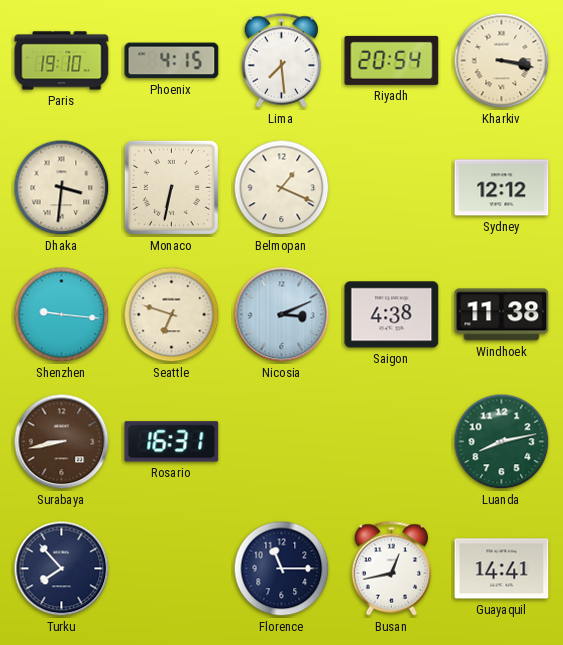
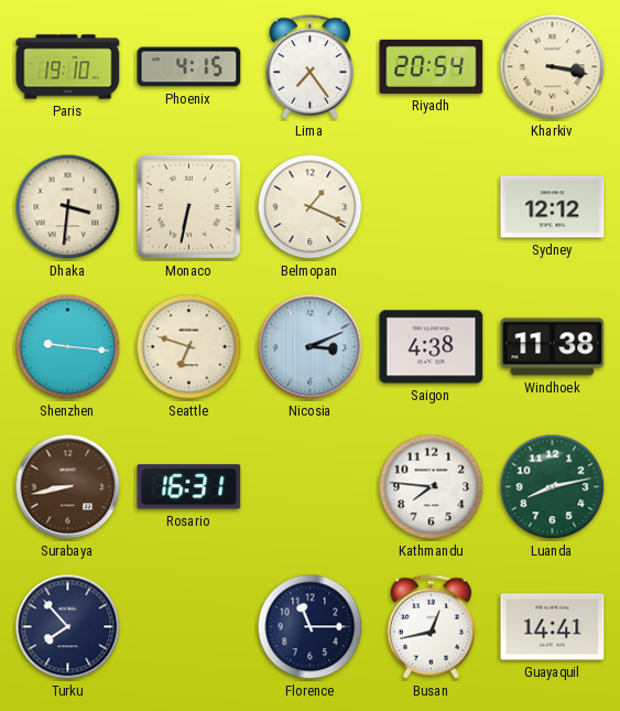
Lima: 7:29 -> 7:24
Kathmandu: none -> 7:46
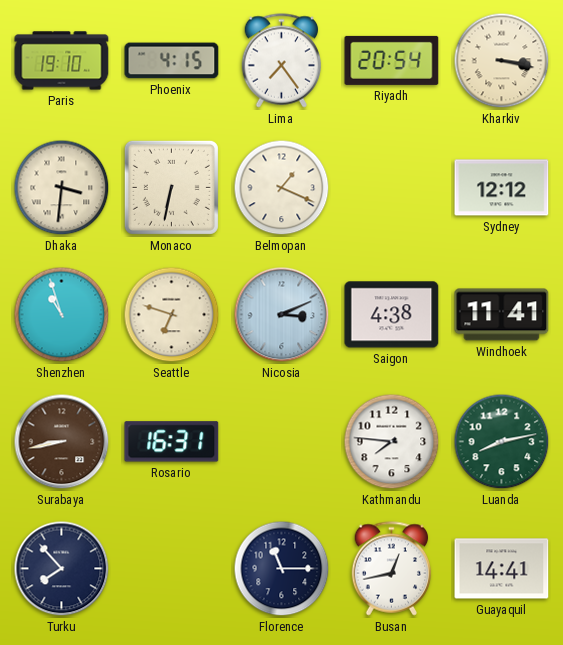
Shenzhen: 9:16 -> 10:57
Windhoek: 11:38 -> 11:41
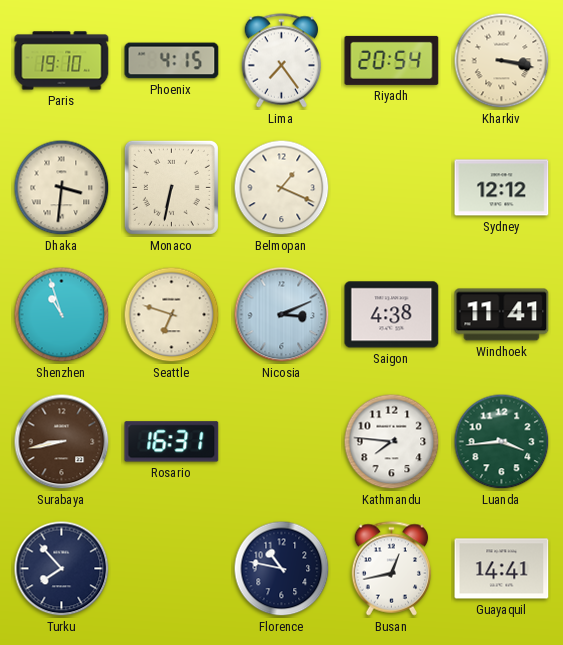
Luanda: 8:13 -> 3:44
Florence: 11:15 -> 10:47
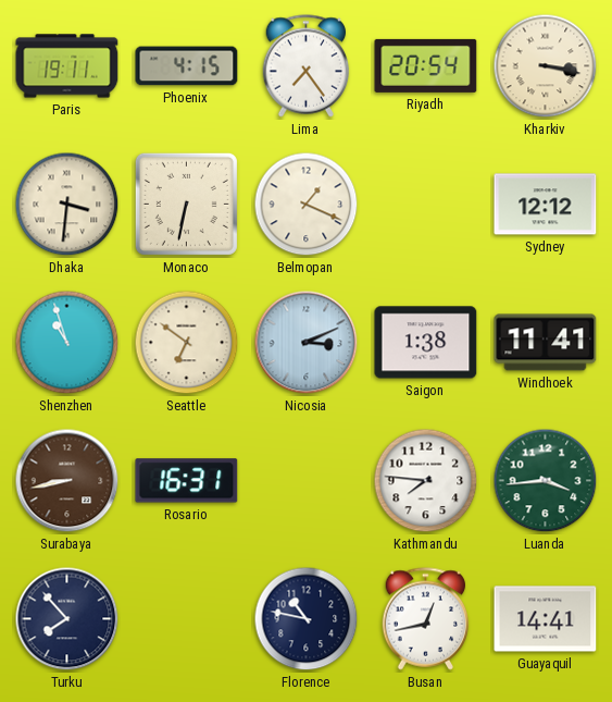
Paris: 19:10 -> 19:11
Seattle: 6:48 -> 6:51
Saigon: 4:38 -> 1:38
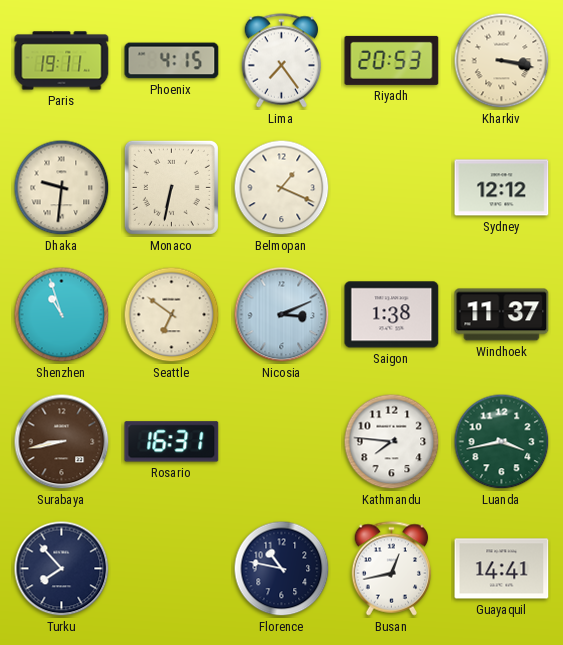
Riyadh: 20:54 -> 20:53
Dhaka: 3:31 -> 9:31
Windhoek: 11:41 -> 11:37
Luanda: 3:44 -> 3:43
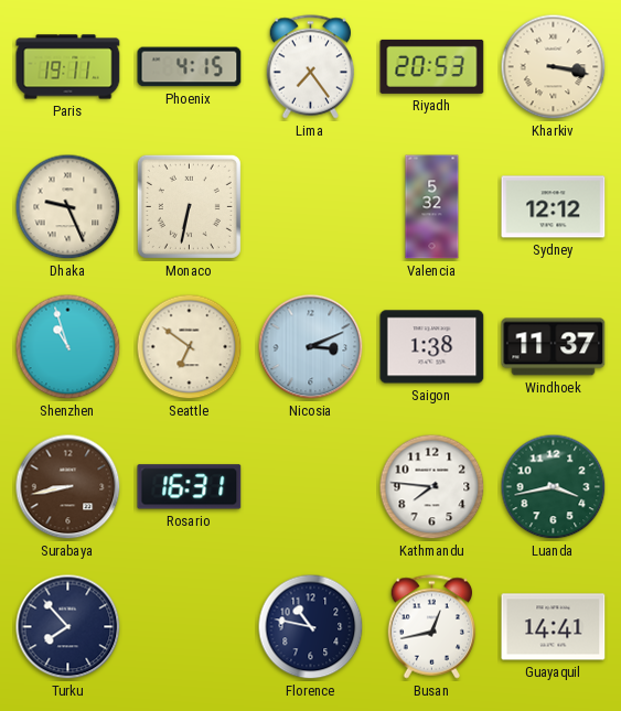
Dhaka: 9:31 -> 9:26
Belmopan: 1:19 -> none
Valencia: none -> 5:32
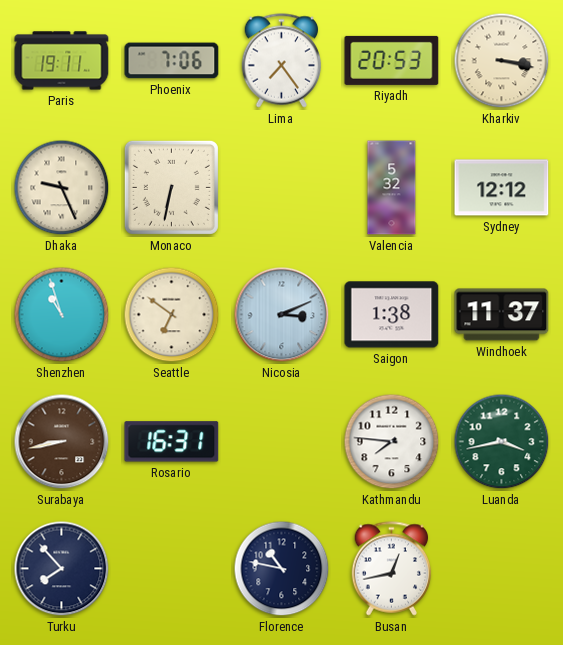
Phoenix: 4:15 -> 7:06
Guayaquil: 14:41 -> none
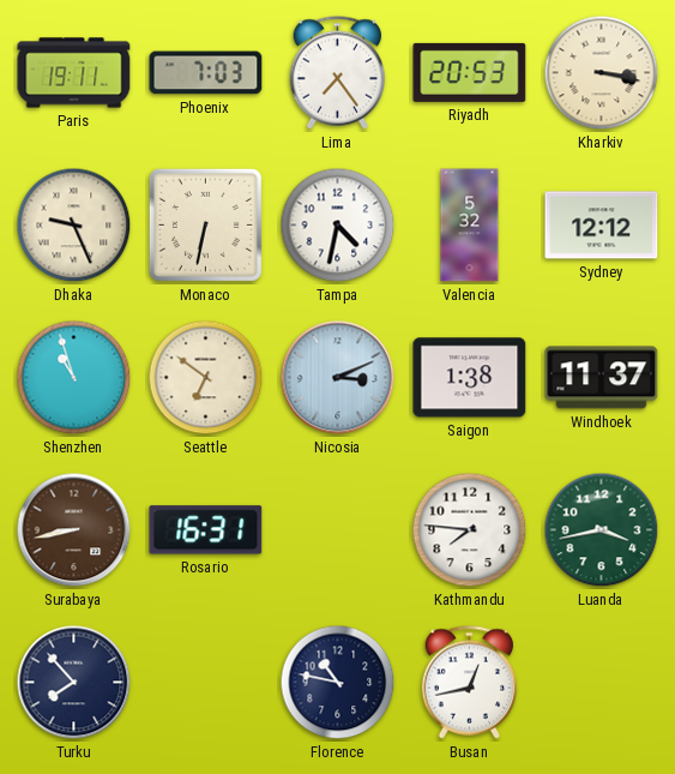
Phoenix: 7:06 -> 7:03
Tampa: none -> 4:32
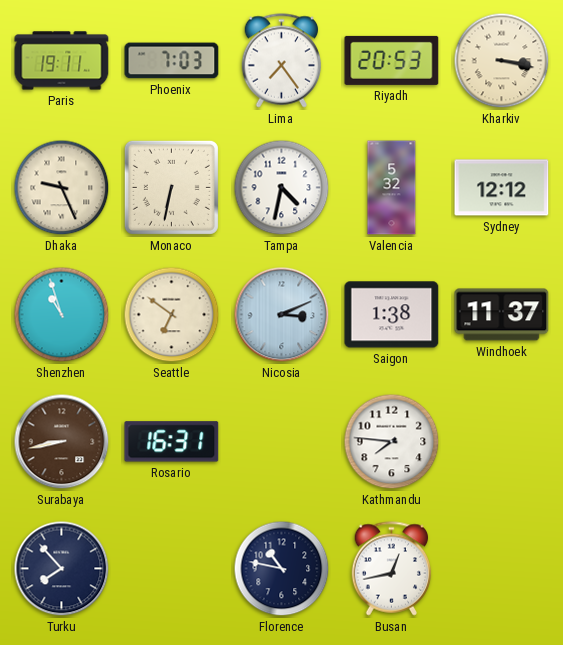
Luanda: 3:43 -> none
